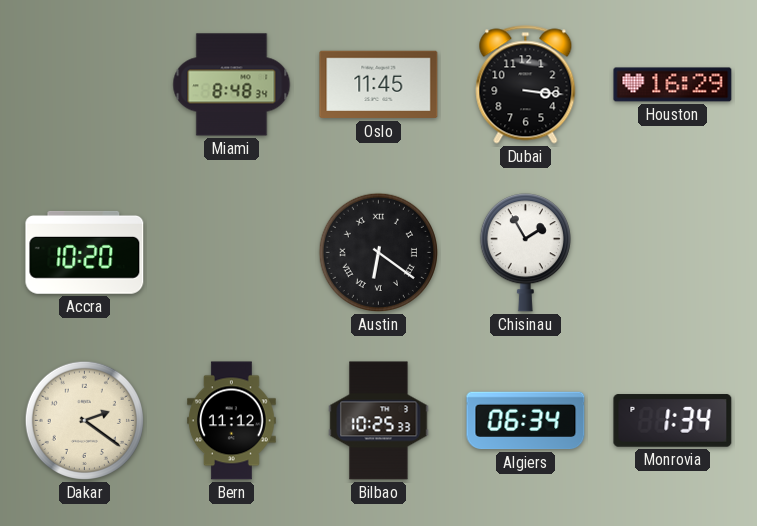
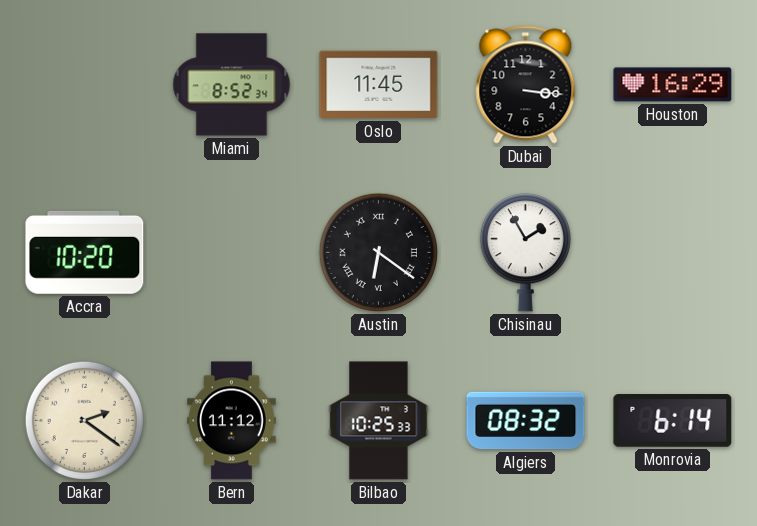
Miami: 8:48 -> 8:52
Algiers: 06:34 -> 08:32
Monrovia: 1:34 -> 6:14
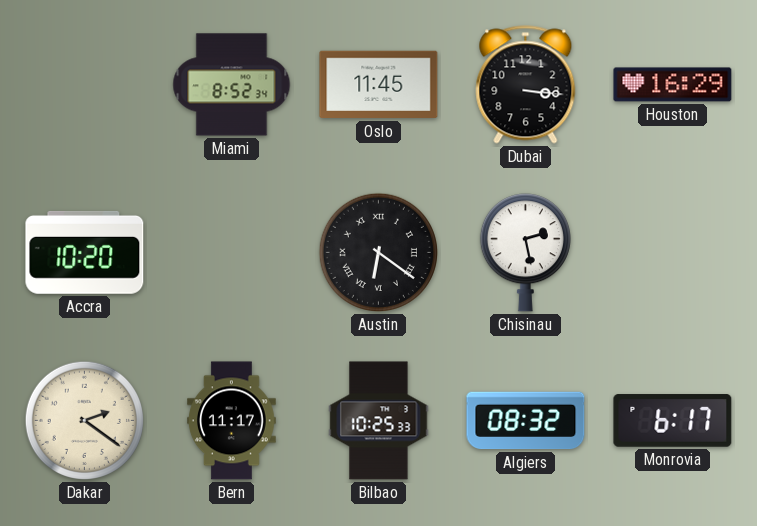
Chisinau: 1:55 -> 2:28
Bern: 11:12 -> 11:17
Monrovia: 6:14 -> 6:17
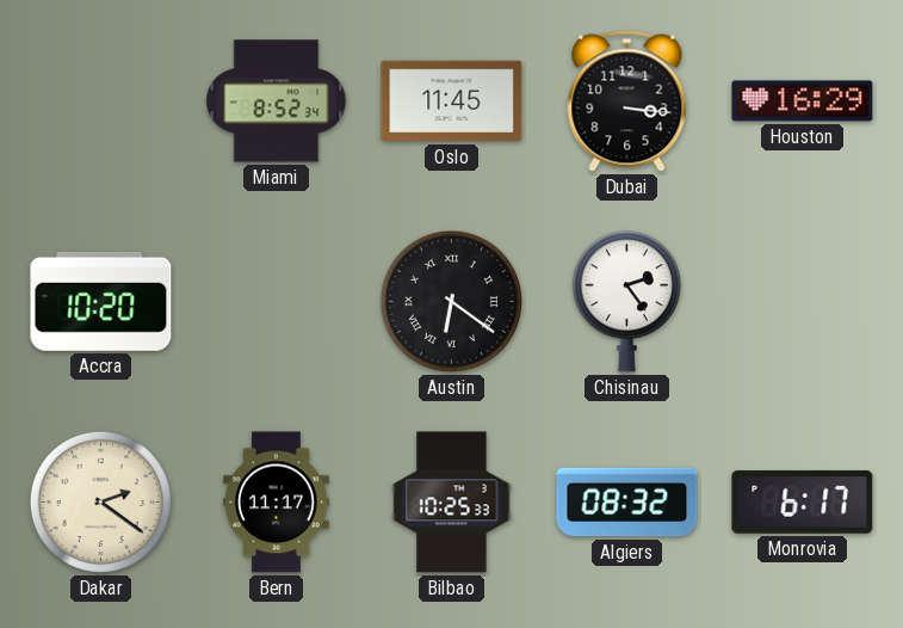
Chisinau: 2:28 -> 2:24
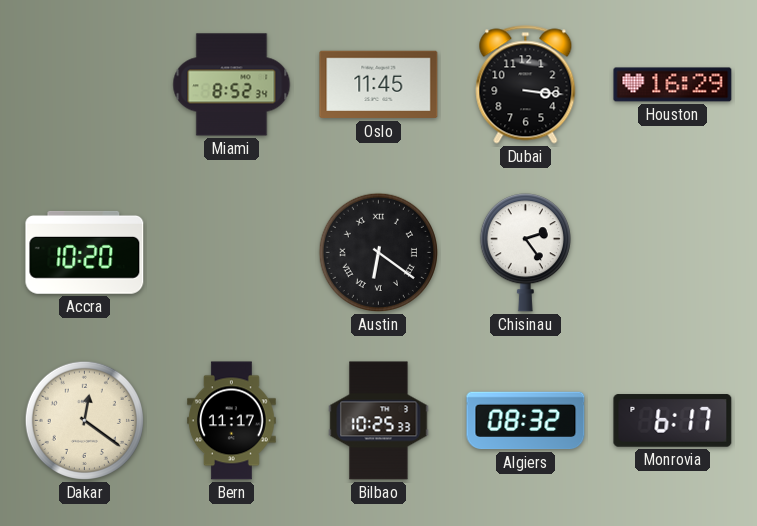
Dakar: 2:21 -> 12:21
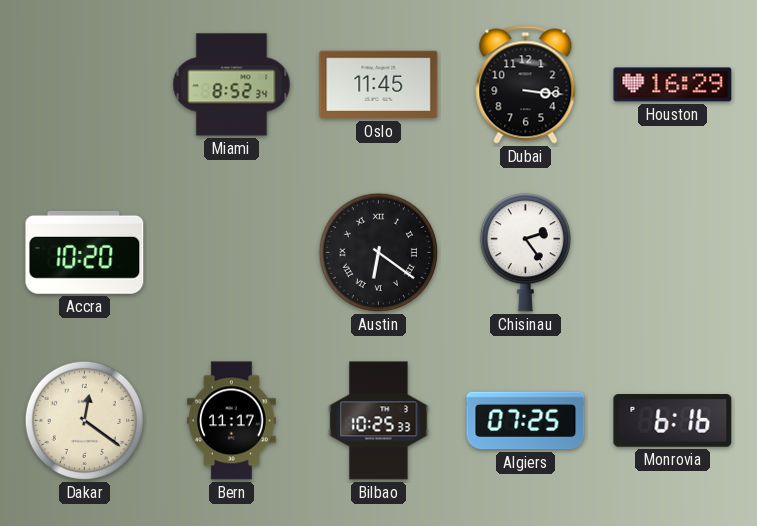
Algiers: 08:32 -> 07:25
Monrovia: 6:17 -> 6:16
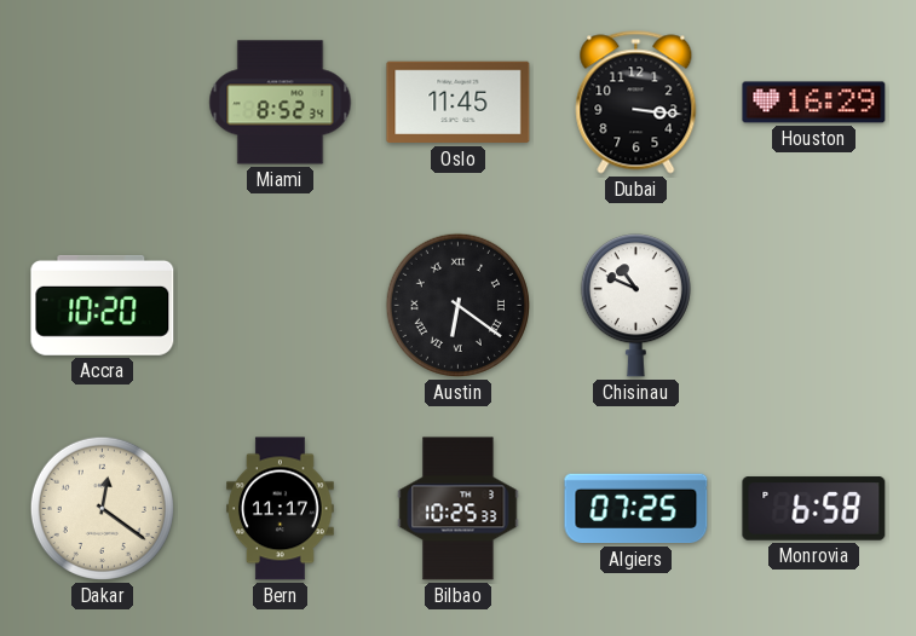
Chisinau: 2:24 -> 10:49
Monrovia: 6:16 -> 6:58
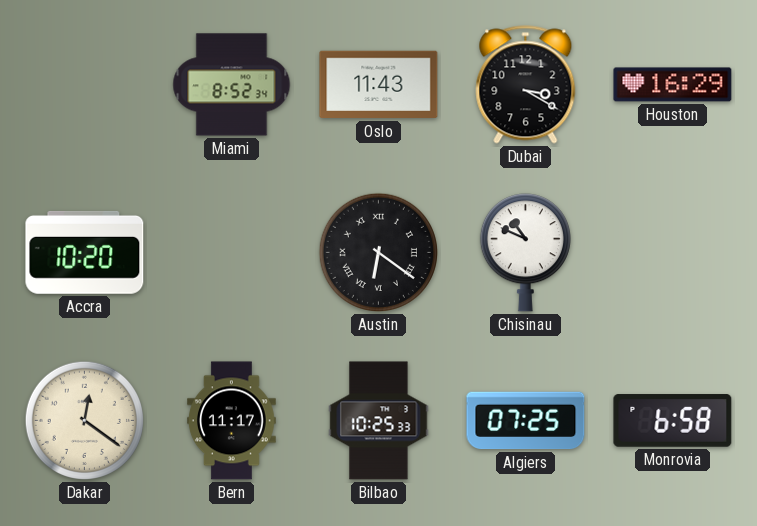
Oslo: 11:45 -> 11:43
Dubai: 3:16 -> 3:20
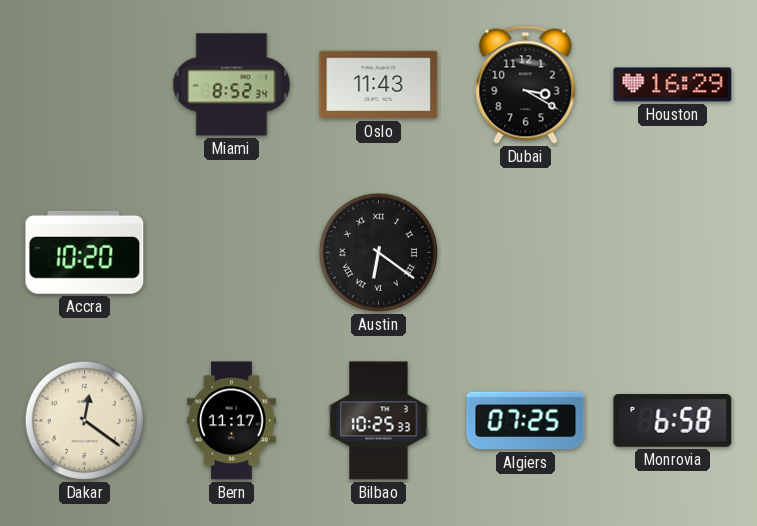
Chisinau: 10:49 -> none
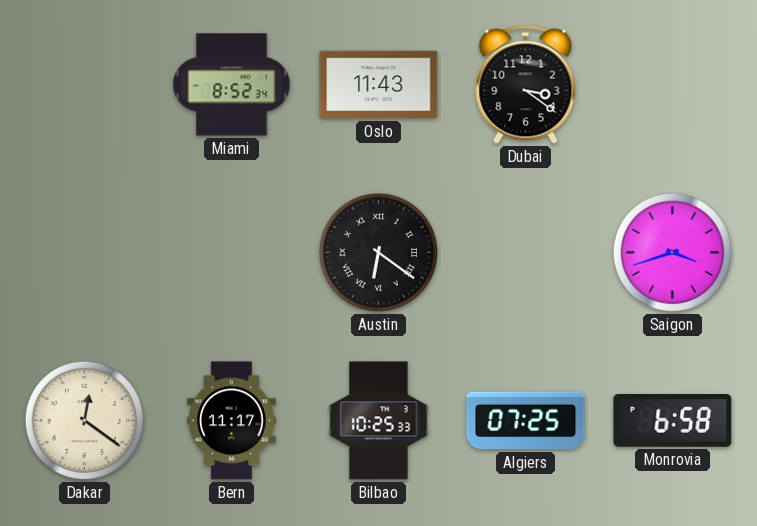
Dubai: 3:20 -> 3:21
Houston: 16:29 -> none
Accra: 10:20 -> none
Saigon: none -> 3:42
